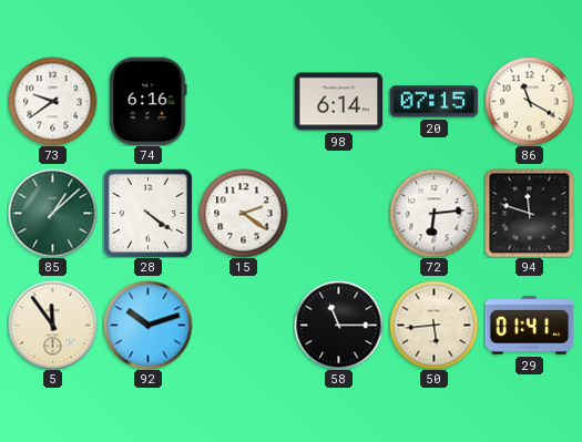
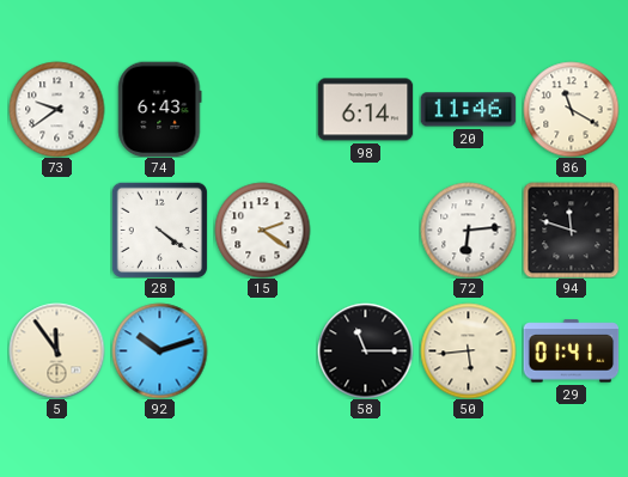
74: 6:16 -> 6:43
20: 07:15 -> 11:46
85: 1:08 -> none
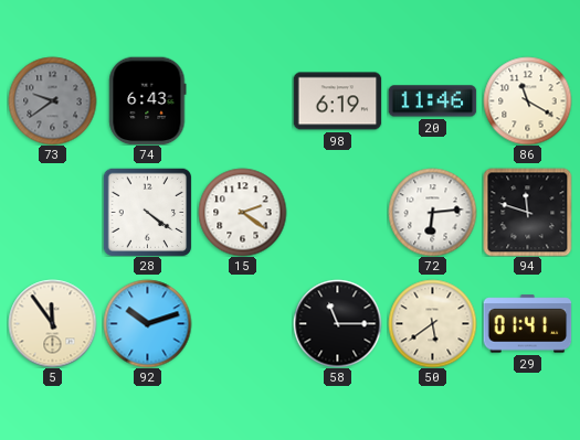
73 dial: white -> grey
98: 6:14 -> 6:19
50: 5:44 -> 5:39
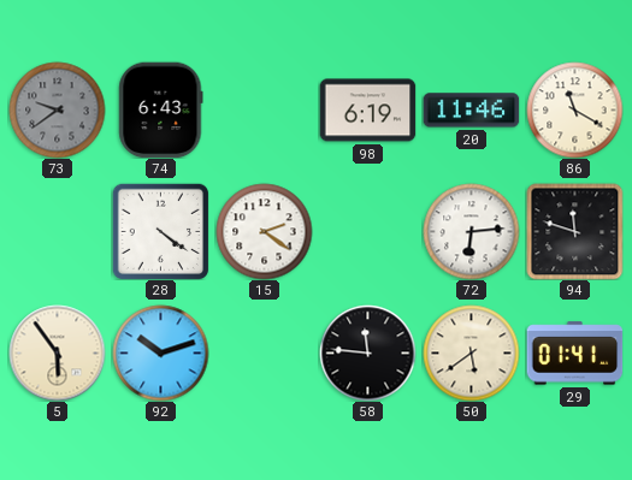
5: 11:54 -> 5:54
58: 11:15 -> 11:46
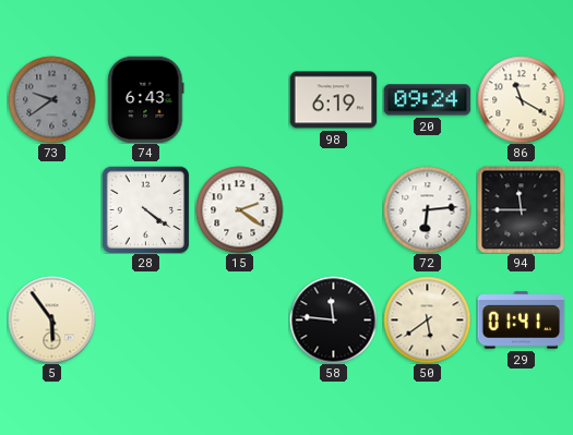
20: 11:46 -> 09:24
94: 11:48 -> 11:45
92: 10:12 -> none
